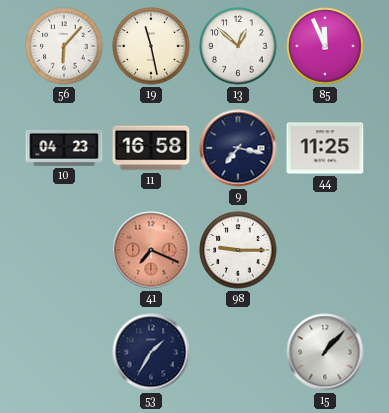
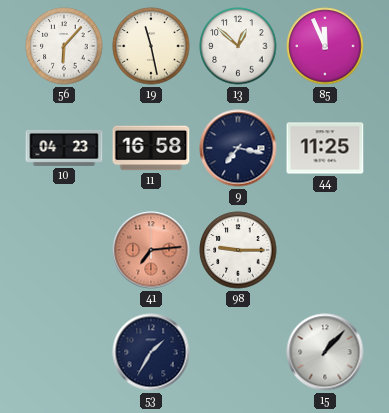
41: 7:19 -> 7:14
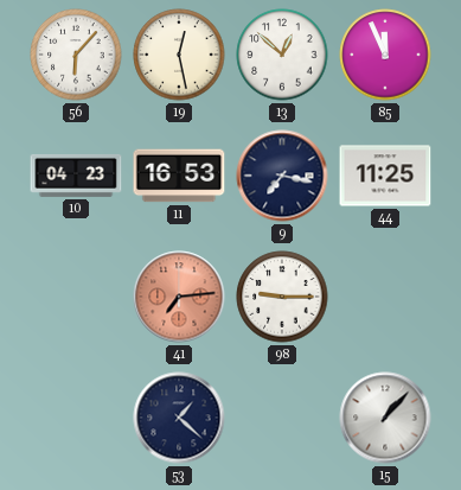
19: 11:28 -> 12:28
11: 16:58 -> 16:53
53: 1:35 -> 1:22
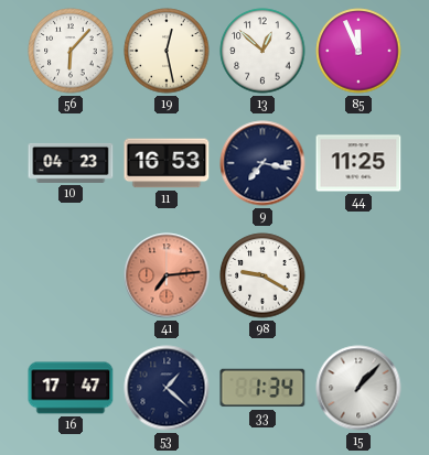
98: 9:15 -> 9:20
16: none -> 17:47
33: none -> 1:34
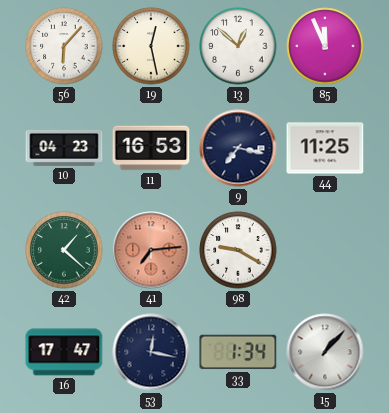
42: none -> 1:22
53: 1:22 -> 12:17
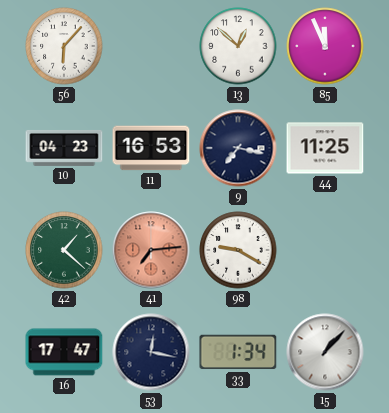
19: 12:28 -> none
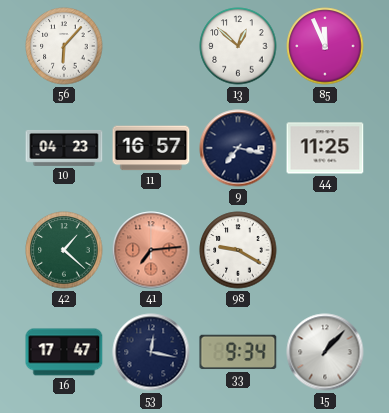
11: 16:53 -> 16:57
33: 1:34 -> 9:34
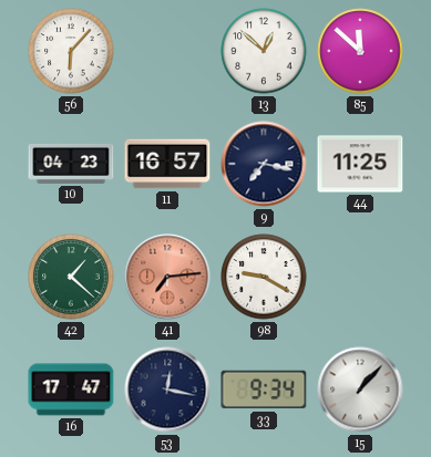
85: 11:56 -> 11:52
